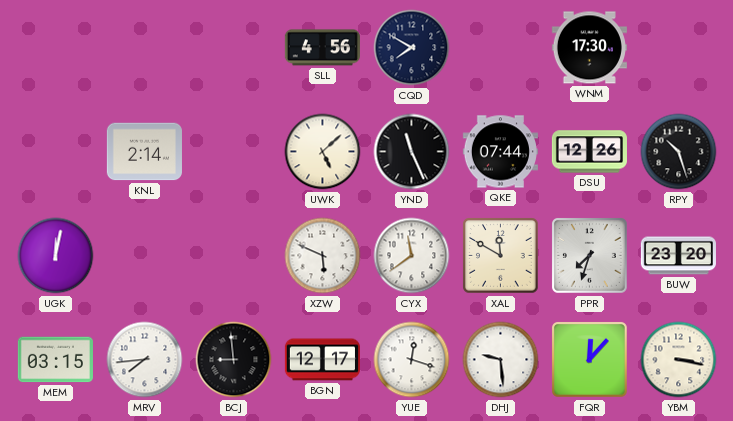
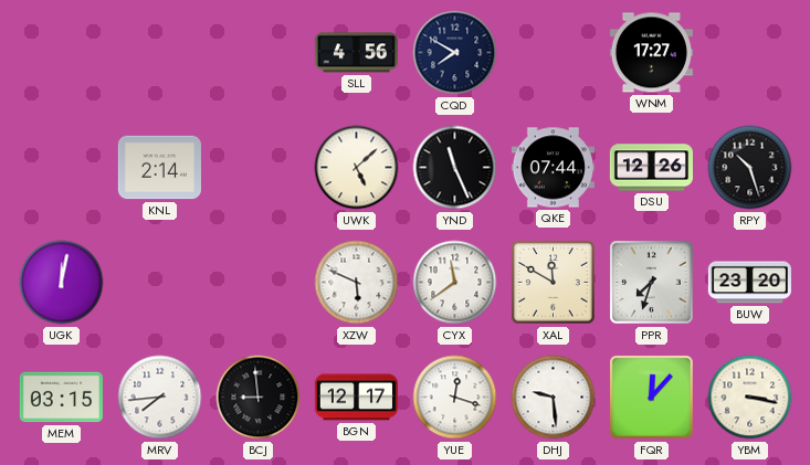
WNM: 17:30 -> 17:27
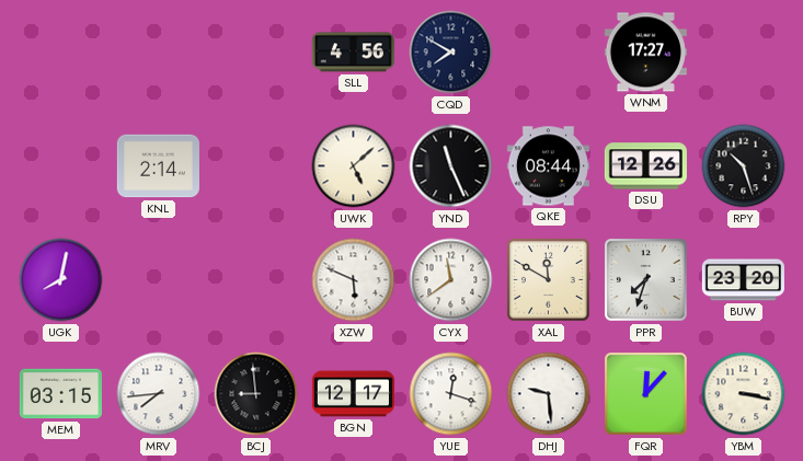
QKE: 07:44 -> 08:44
UGK: 12:02 -> 8:02
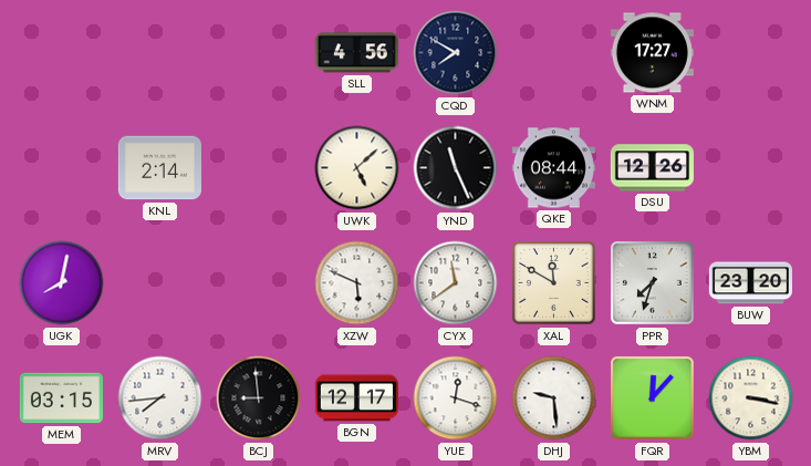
RPY: 10:27 -> none
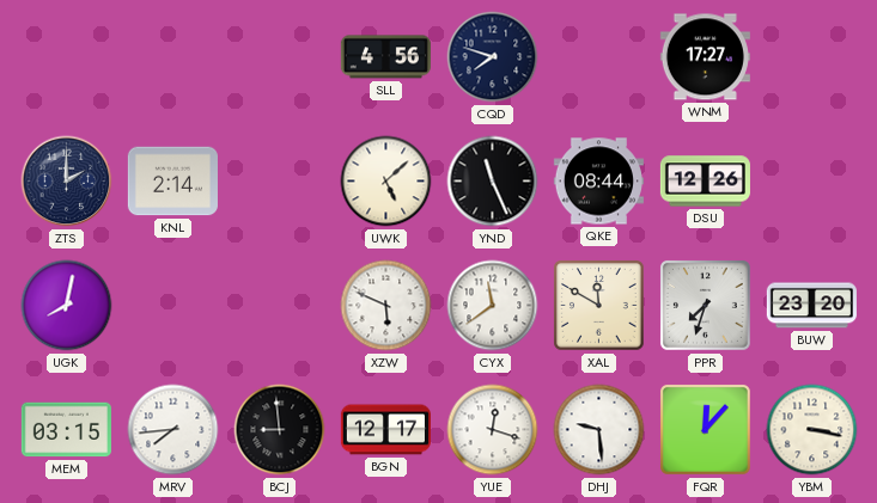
CQD: 7:50 -> 7:48
ZTS: none -> 2:00
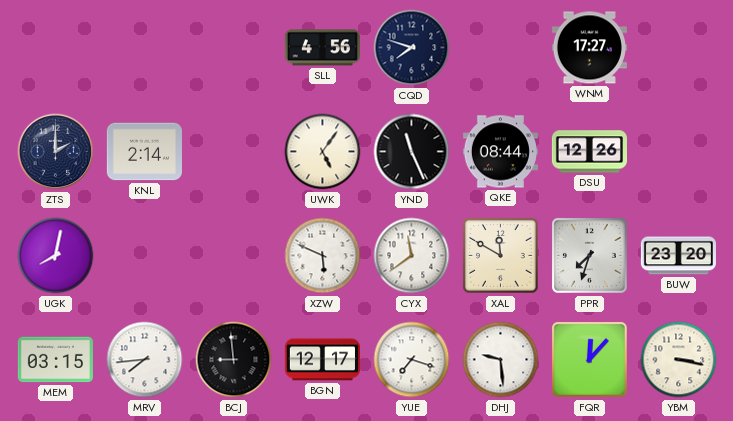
UWK: 5:08 -> 5:06
YUE: 12:18 -> 7:18
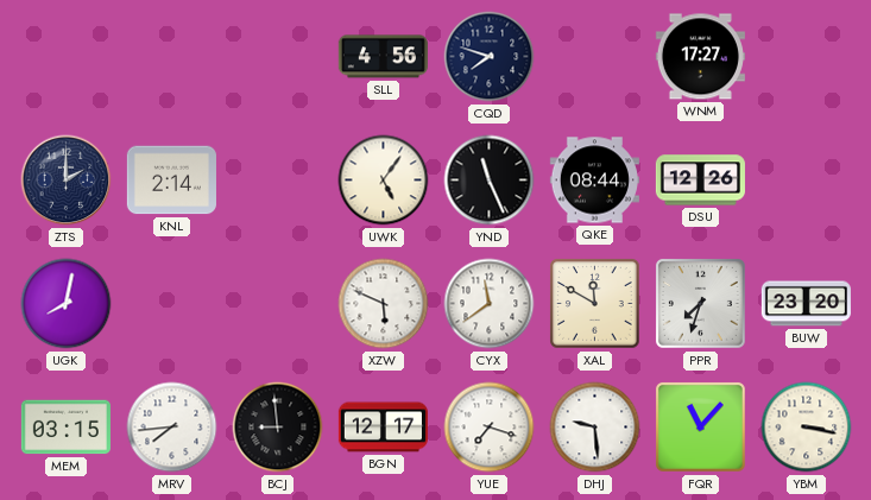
FQR: 12:07 -> 11:07
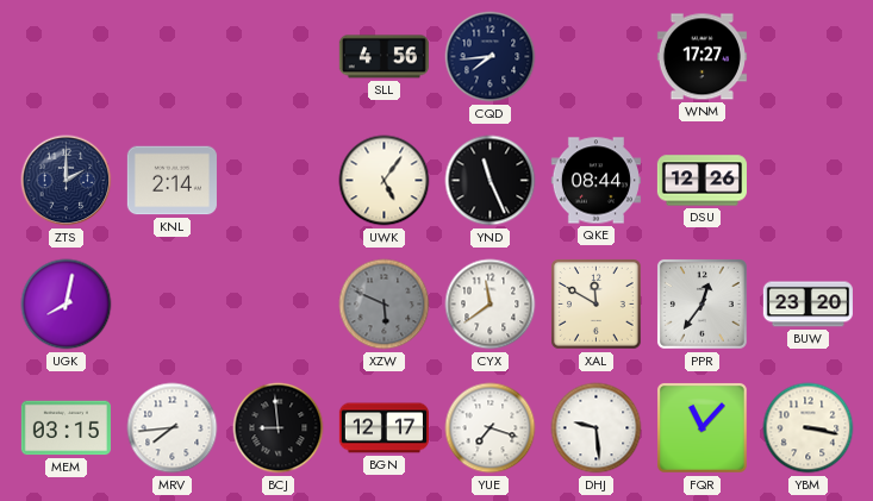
CQD: 7:48 -> 7:44
XZW dial: white -> grey
PPR: 7:33 -> 12:36
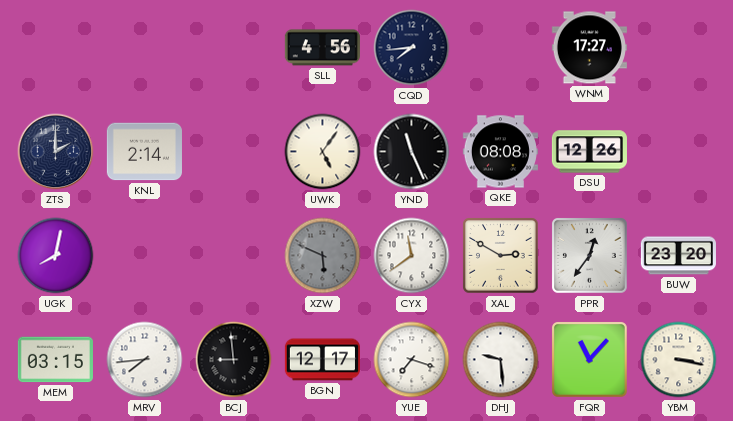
QKE: 08:44 -> 08:08
XAL: 11:50 -> 2:50
